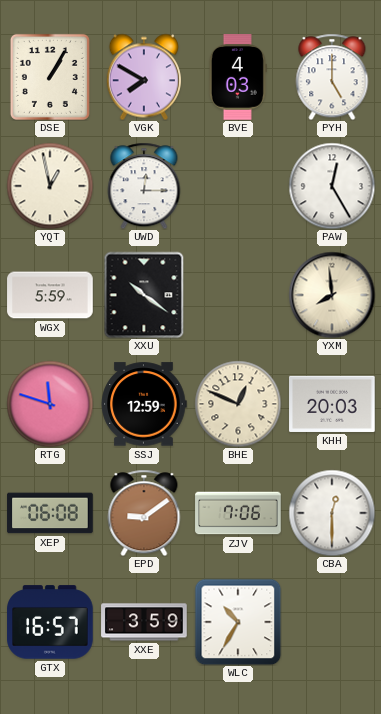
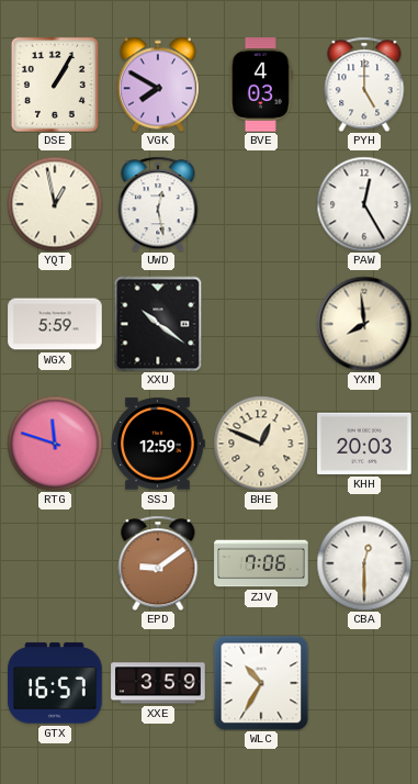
UWD: 12:15 -> 12:28
XEP: 06:08 -> none
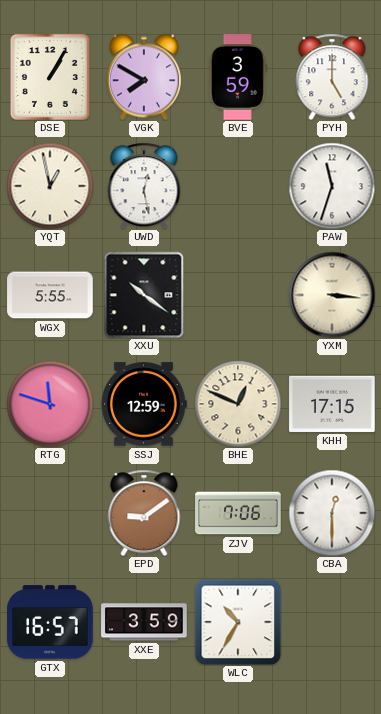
BVE: 4:03 -> 3:59
PAW: 12:25 -> 11:33
WGX: 5:59 -> 5:55
YXM: 7:59 -> 3:16
KHH: 20:03 -> 17:15
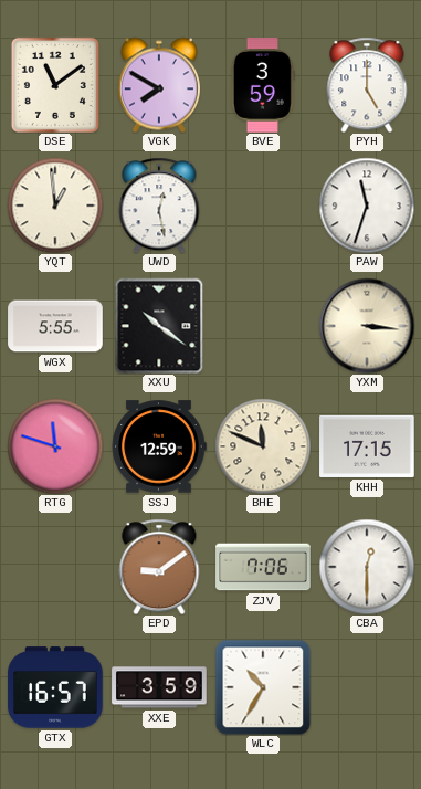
DSE: 1:05 -> 11:09
YQT: 12:58 -> 12:59
BHE: 12:49 -> 11:49
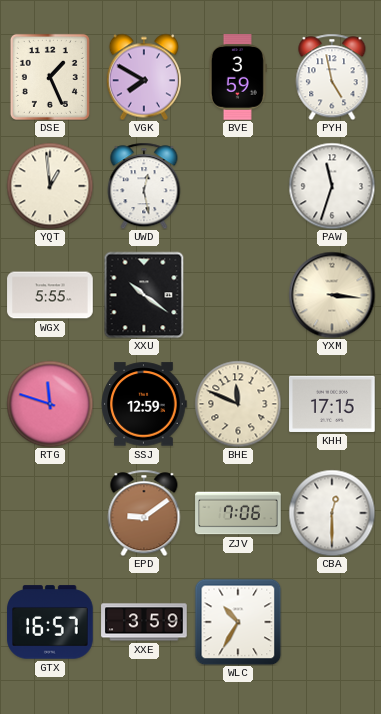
DSE: 11:09 -> 1:26
PYH: 5:00 -> 4:58
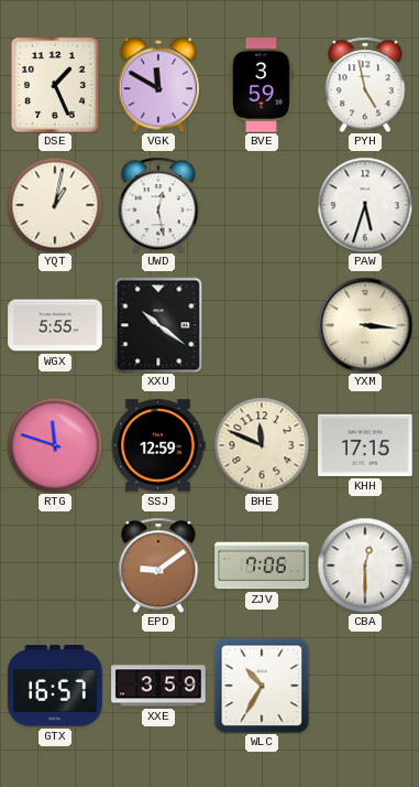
VGK: 7:50 -> 11:50
YQT: 12:59 -> 1:02
PAW: 11:33 -> 5:33
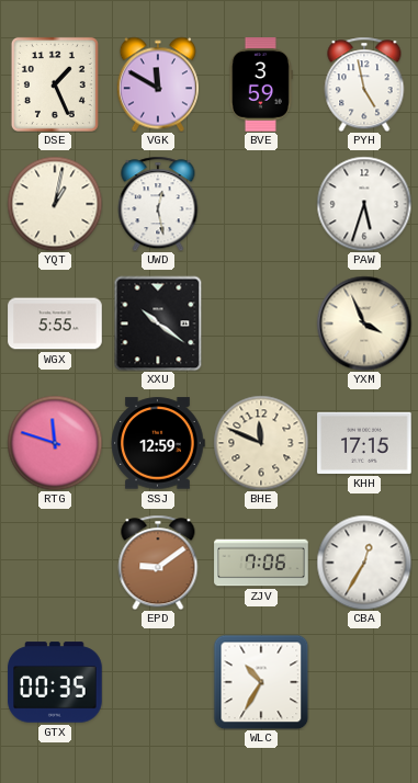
YXM: 3:16 -> 3:56
CBA: 12:30 -> 12:35
GTX: 16:57 -> 00:35
XXE: 3:59 -> none
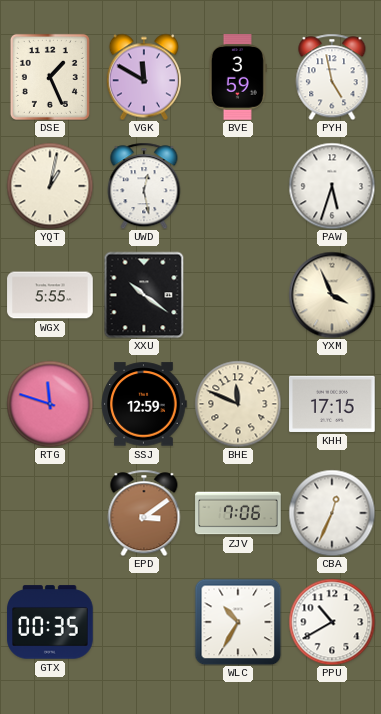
EPD: 9:09 -> 3:09
CBA: 12:35 -> 12:34
PPU: none -> 10:40
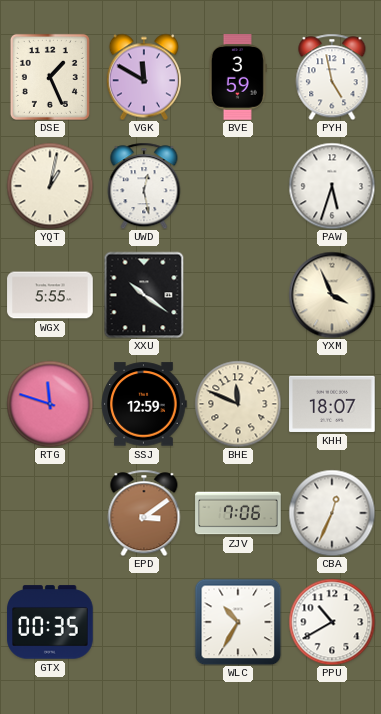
KHH: 17:15 -> 18:07
